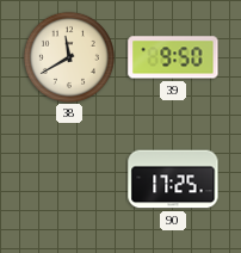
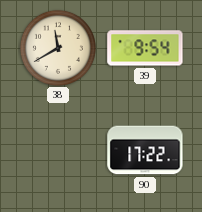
39: 9:50 -> 9:54
90: 17:25 -> 17:22
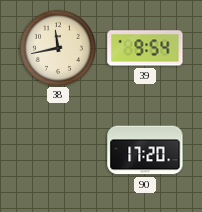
38: 11:40 -> 11:43
90: 17:22 -> 17:20
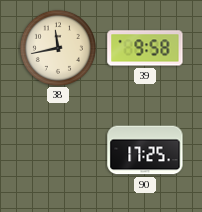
39: 9:54 -> 9:58
90: 17:20 -> 17:25
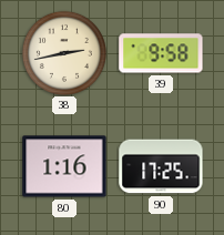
38: 11:43 -> 2:43
80: none -> 1:16
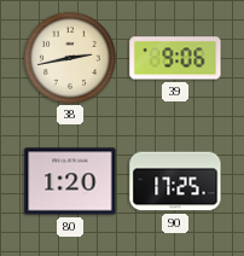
39: 9:58 -> 9:06
80: 1:16 -> 1:20
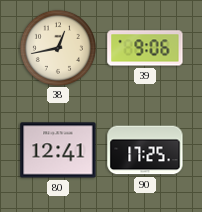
38: 2:43 -> 12:43
80: 1:20 -> 12:41
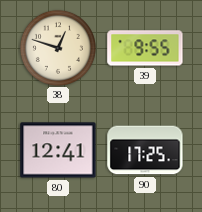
38: 12:43 -> 12:48
39: 9:06 -> 9:55
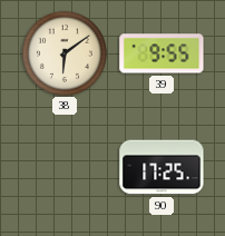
38: 12:48 -> 6:09
80: 12:41 -> none
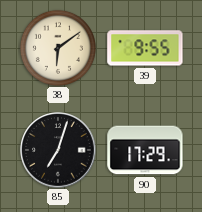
85: none -> 7:03
90: 17:25 -> 17:29
